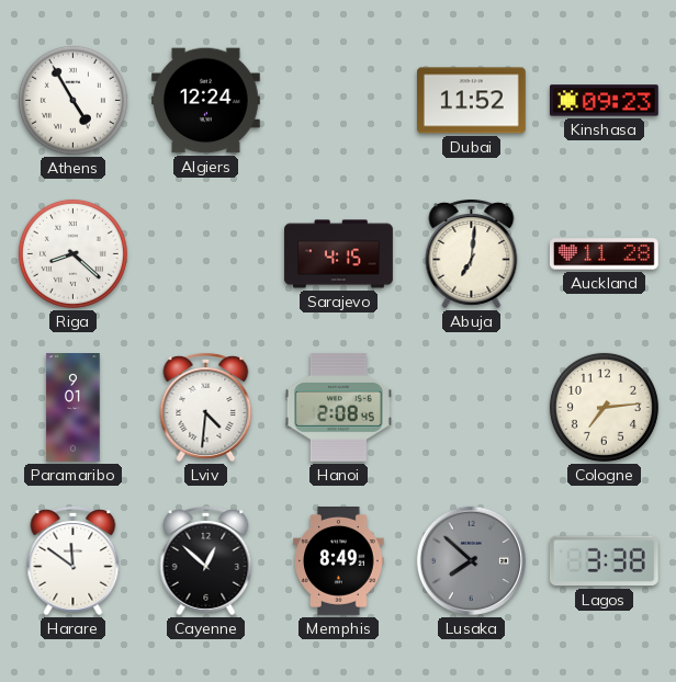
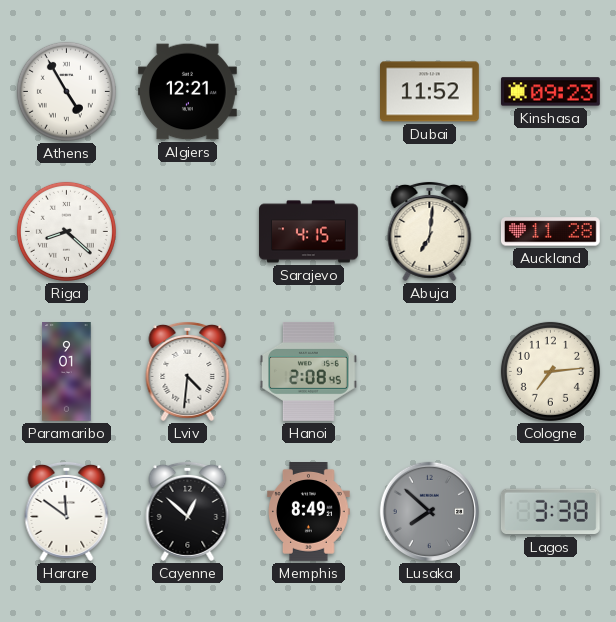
Algiers: 12:24 -> 12:21
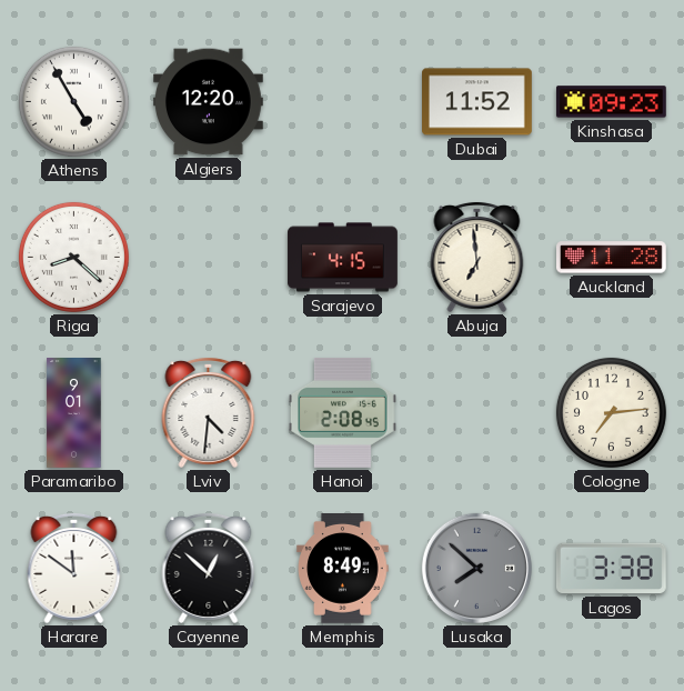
Algiers: 12:21 -> 12:20
Abuja: 7:01 -> 6:59
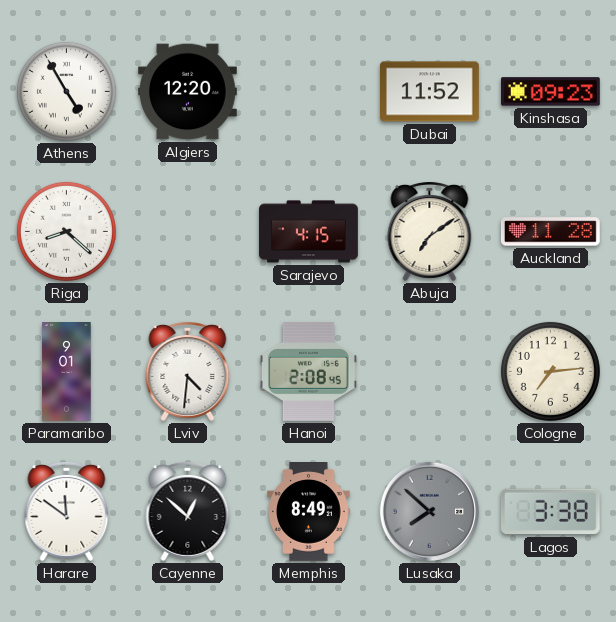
Abuja: 6:59 -> 7:09
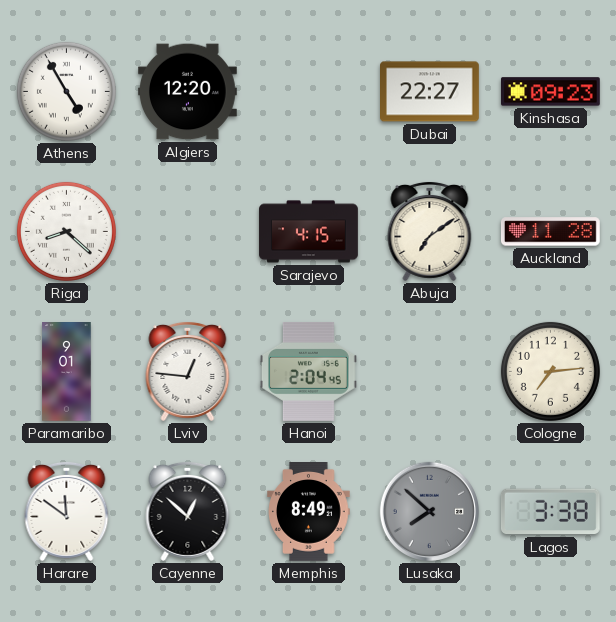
Dubai: 11:52 -> 22:27
Lviv: 4:31 -> 12:46
Hanoi: 2:08 -> 2:04
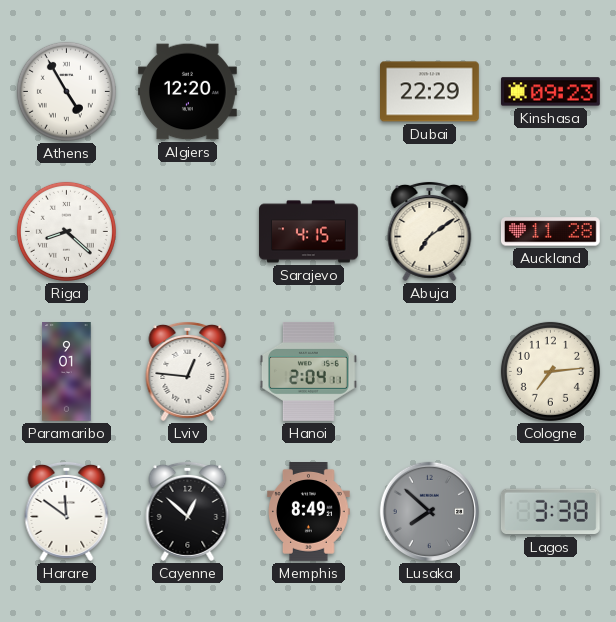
Dubai: 22:27 -> 22:29
Hanoi: 2:04:45 -> 2:04:11
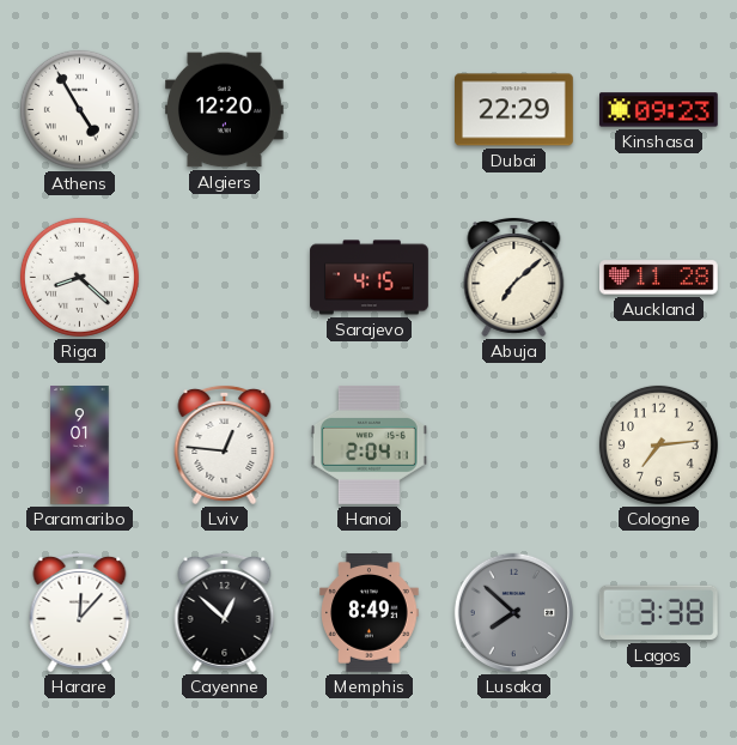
Abuja: 7:09 -> 7:08
Harare: 11:51 -> 12:07
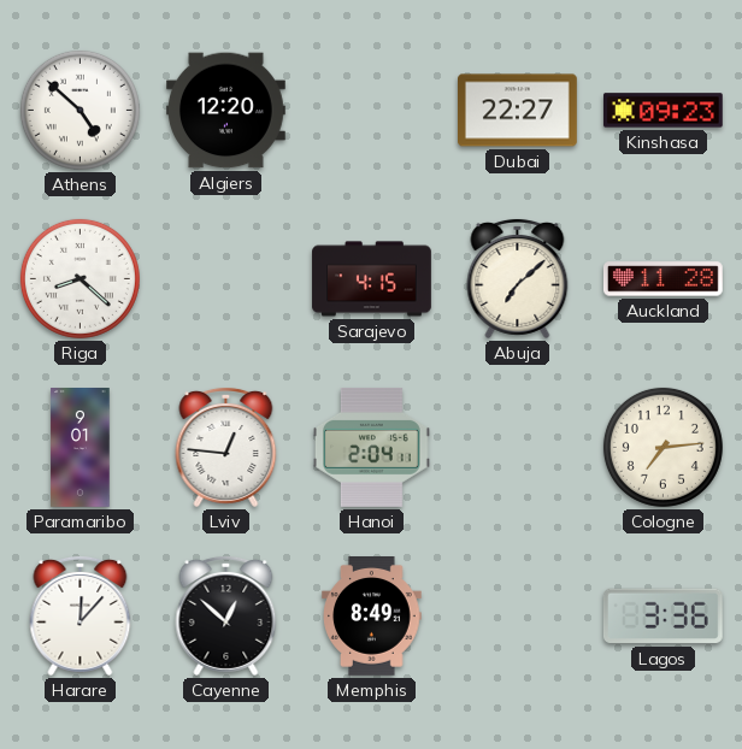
Athens: 4:55 -> 4:52
Dubai: 22:29 -> 22:27
Lusaka: 7:52 -> none
Lagos: 3:38 -> 3:36
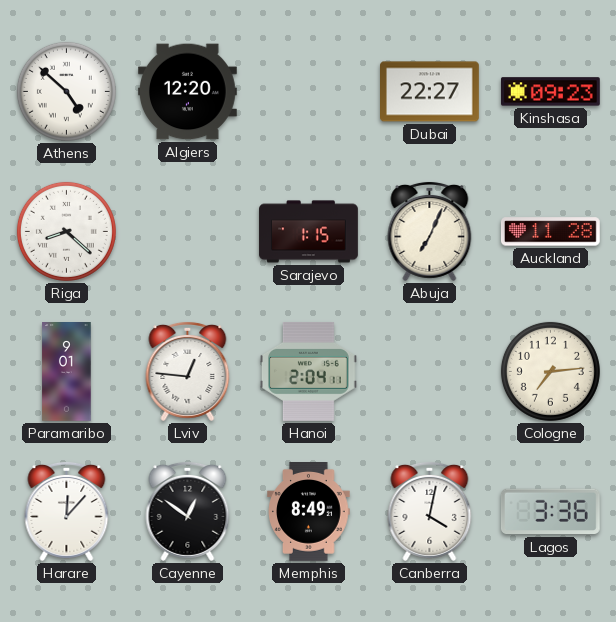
Sarajevo: 4:15 -> 1:15
Abuja: 7:08 -> 7:04
Cayenne: 12:52 -> 12:51
Canberra: none -> 4:02
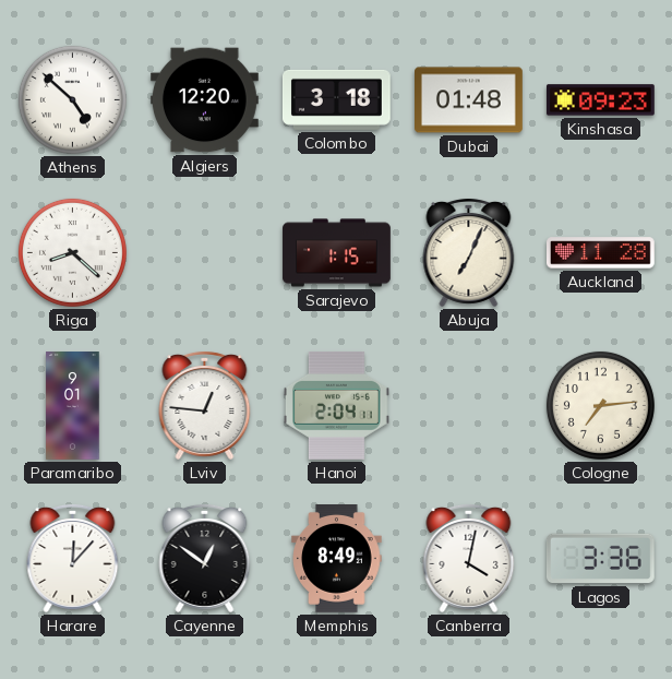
Colombo: none -> 3:18
Dubai: 22:27 -> 01:48
